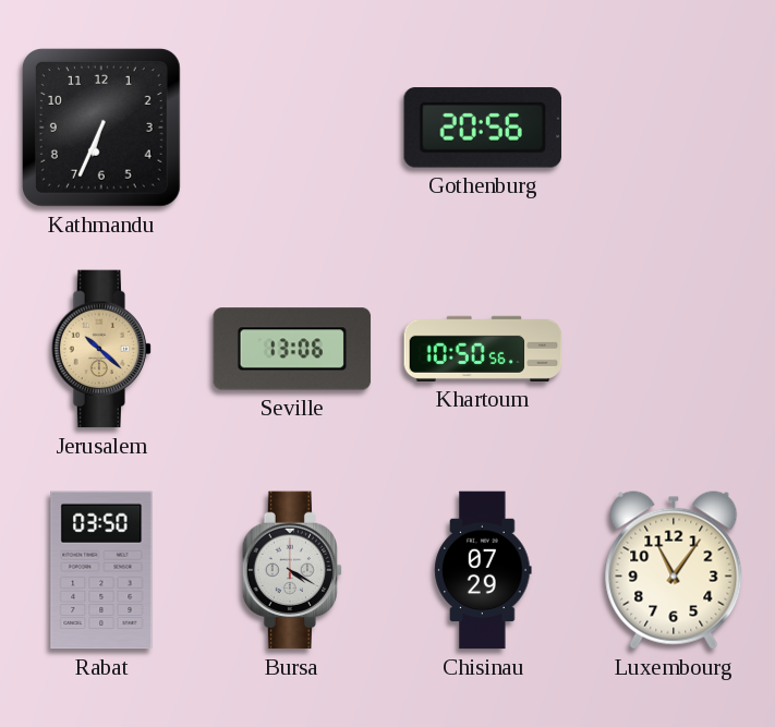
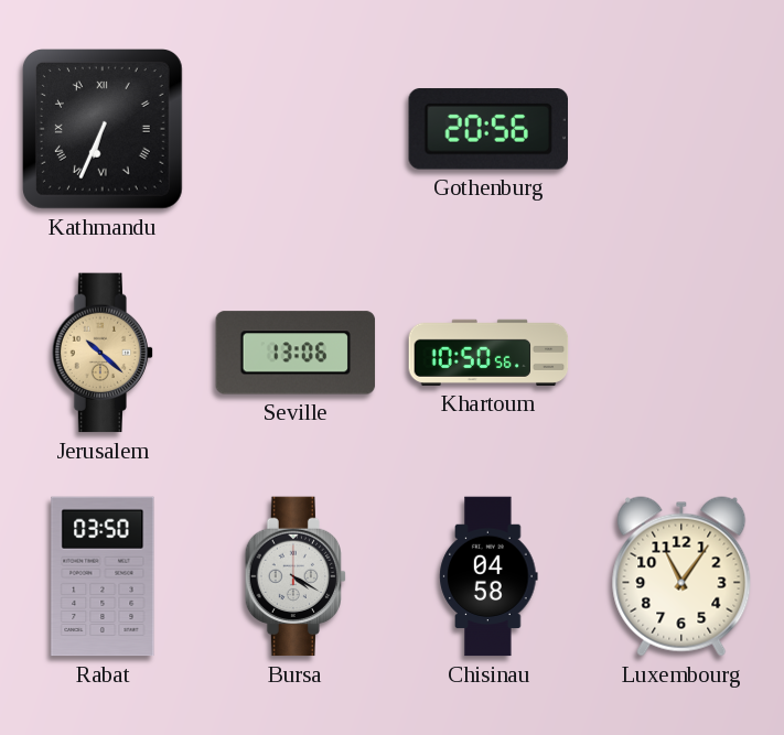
Kathmandu numerals: Arabic -> Roman
Chisinau: 07:29 -> 04:58
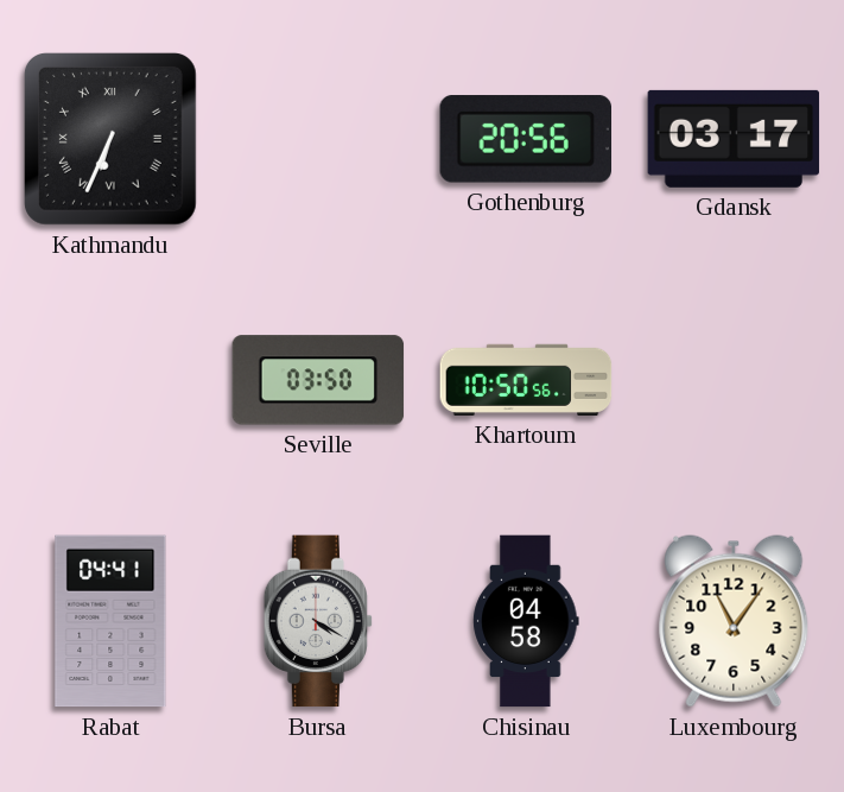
Gdansk: none -> 03:17
Jerusalem: 10:22 -> none
Seville: 13:06 -> 03:50
Rabat: 03:50 -> 04:41
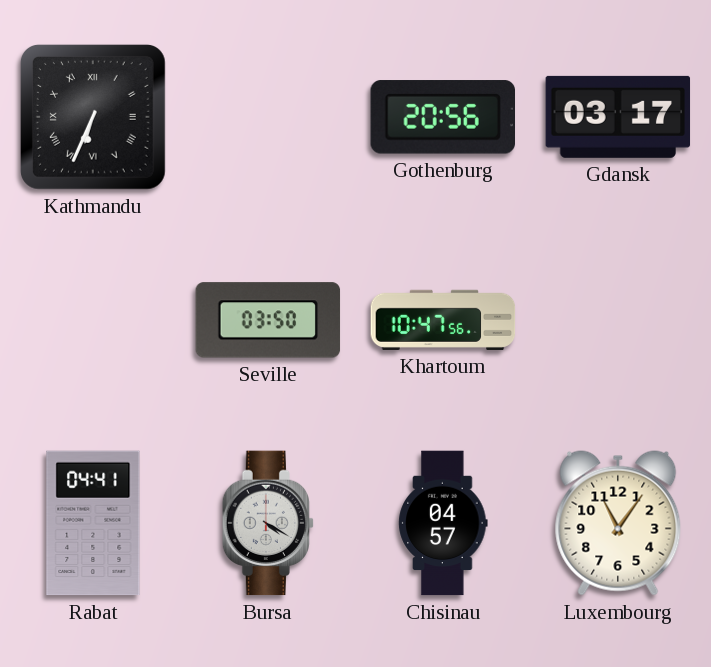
Khartoum: 10:50 -> 10:47
Chisinau: 04:58 -> 04:57
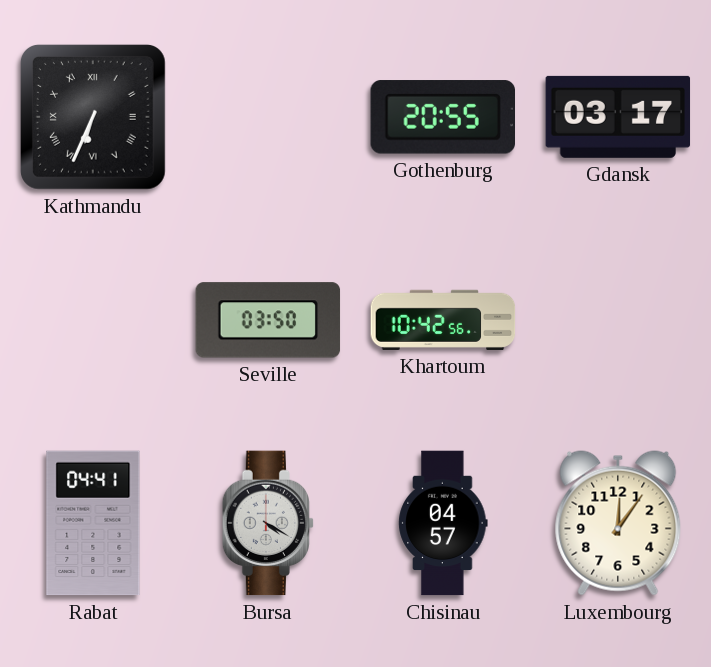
Gothenburg: 20:56 -> 20:55
Khartoum: 10:47 -> 10:42
Luxembourg: 11:06 -> 12:06
